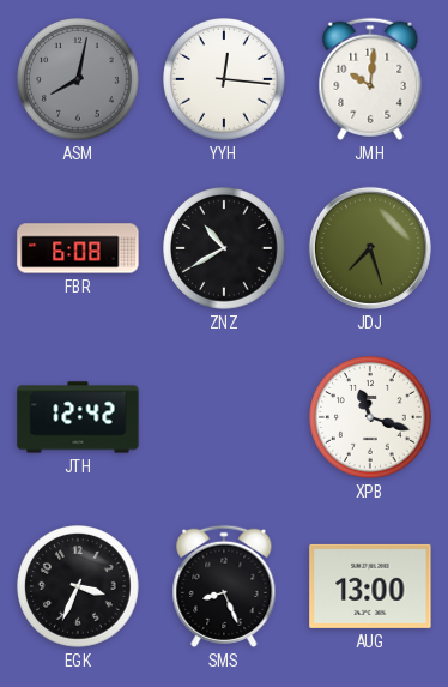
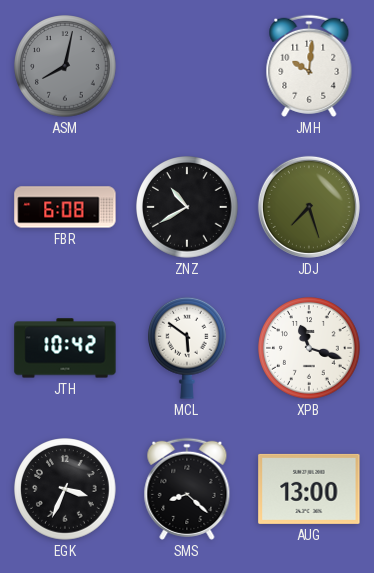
YYH: 12:16 -> none
JTH: 12:42 -> 10:42
MCL: none -> 5:51
SMS: 8:26 -> 8:22
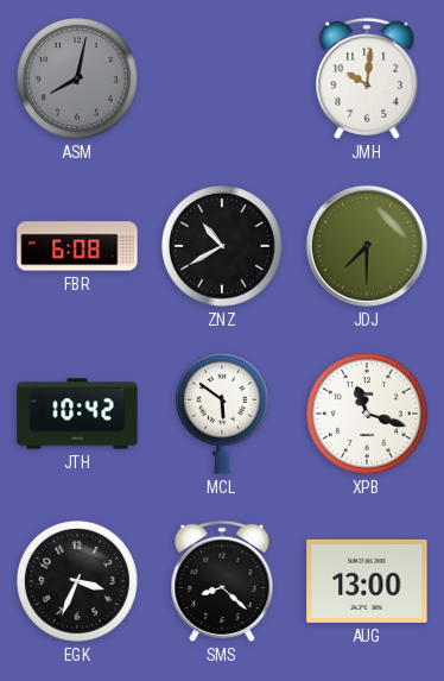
JDJ: 7:27 -> 7:30
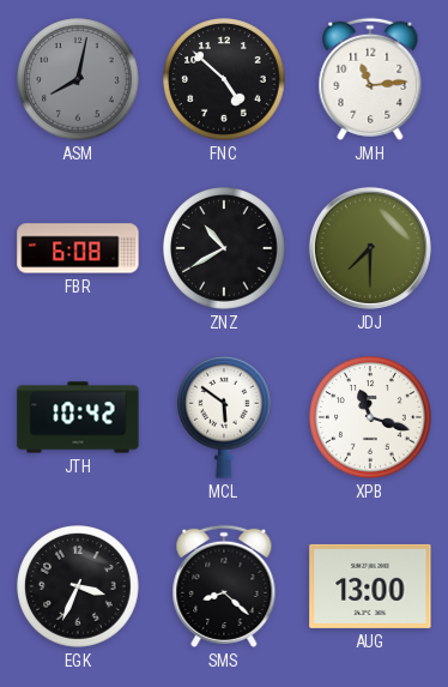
FNC: none -> 4:52
JMH: 10:01 -> 11:14
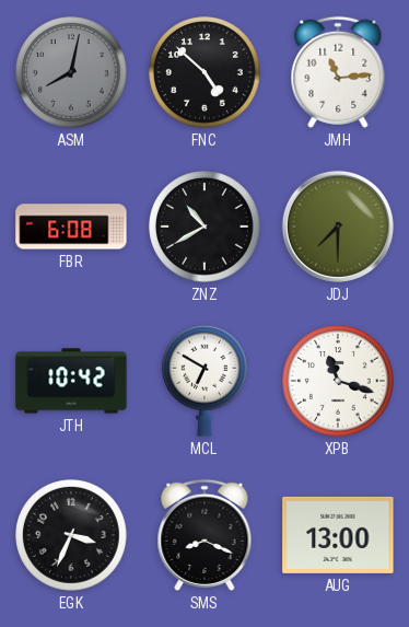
MCL: 5:51 -> 6:50
SMS: 8:22 -> 8:19
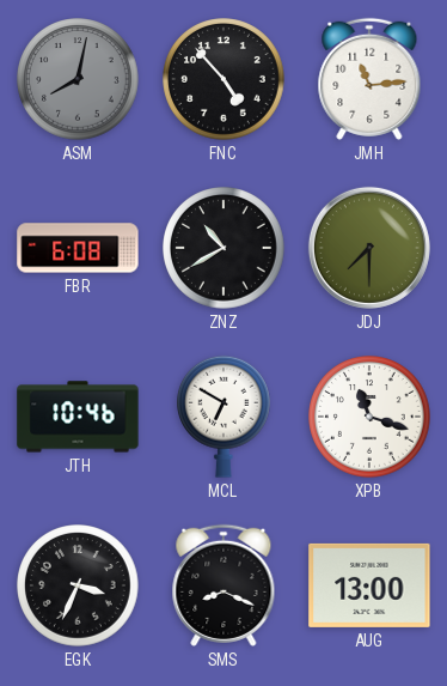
FNC: 4:52 -> 4:53
JTH: 10:42 -> 10:46
